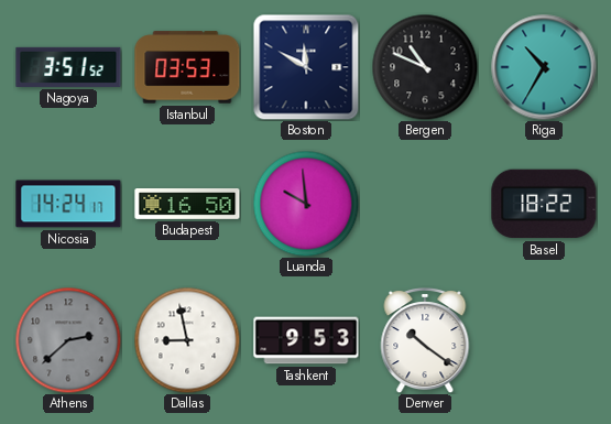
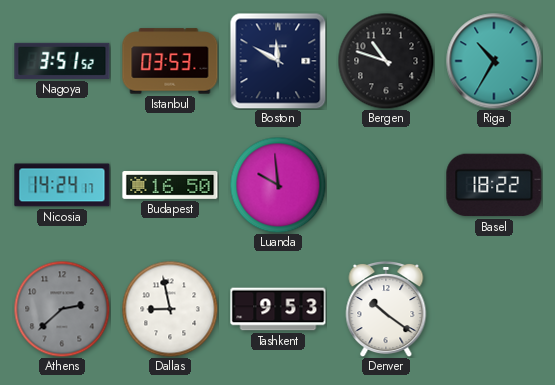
Bergen: 10:49 -> 10:48
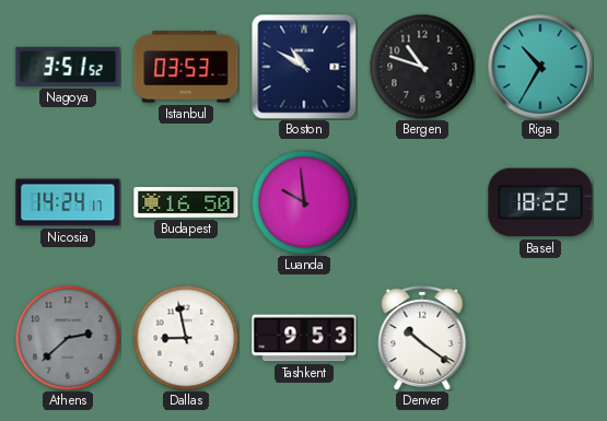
Boston: 11:50 -> 10:50
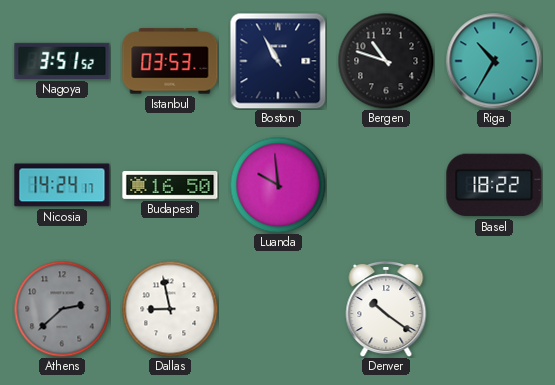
Boston: 10:50 -> 10:55
Tashkent: 9:53 -> none
